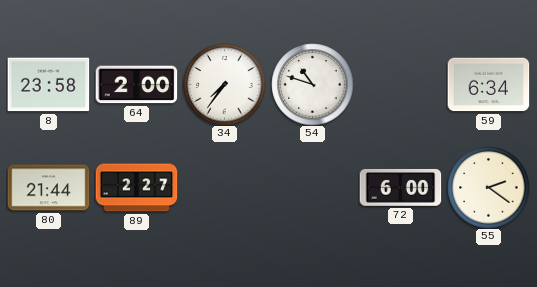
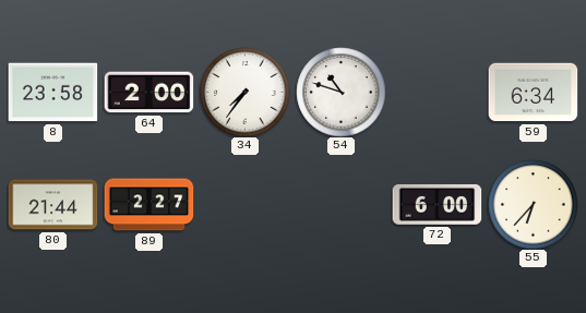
55: 2:21 -> 6:37
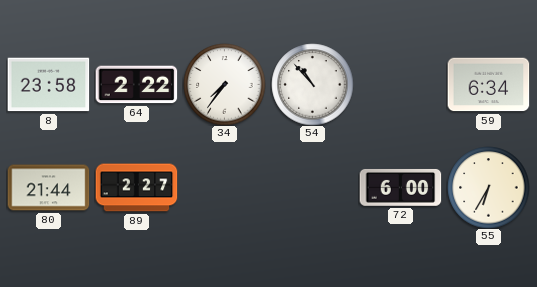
64: 2:00 -> 2:22
54: 10:48 -> 10:53
55: 6:37 -> 6:35
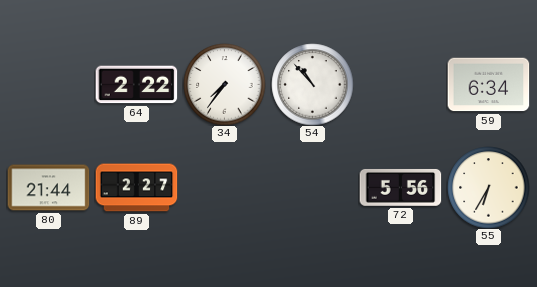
8: 23:58 -> none
72: 6:00 -> 5:56
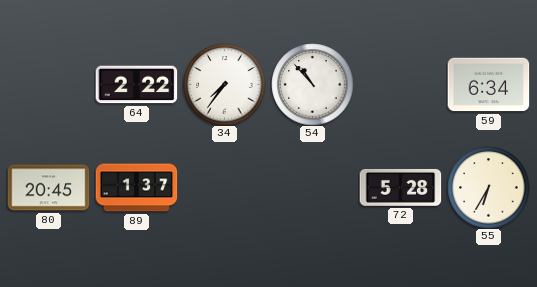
80: 21:44 -> 20:45
89: 2:27 -> 1:37
72: 5:56 -> 5:28
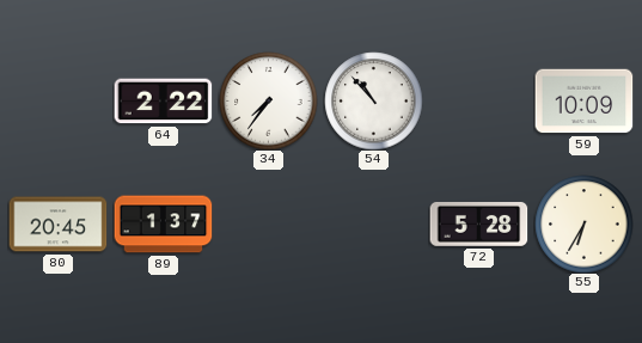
59: 6:34 -> 10:09
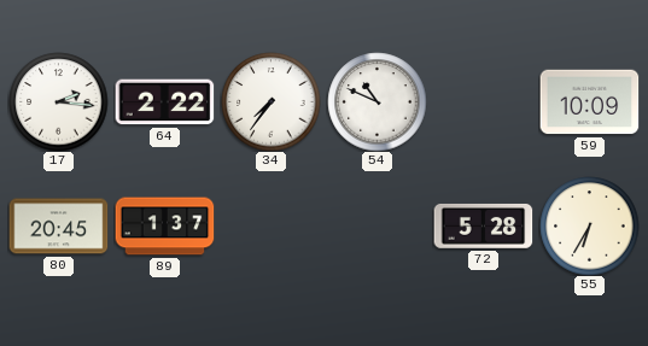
17: none -> 2:16
54: 10:53 -> 10:49
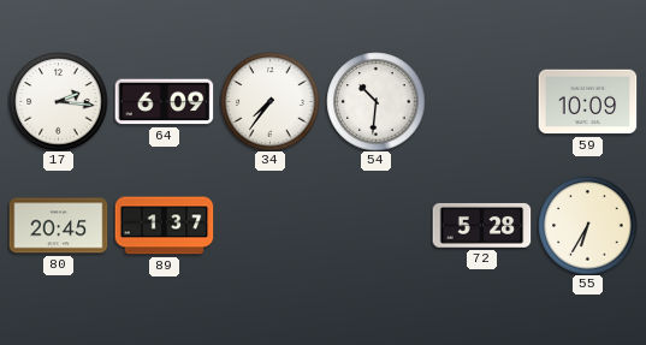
64: 2:22 -> 6:09
54: 10:49 -> 10:31
